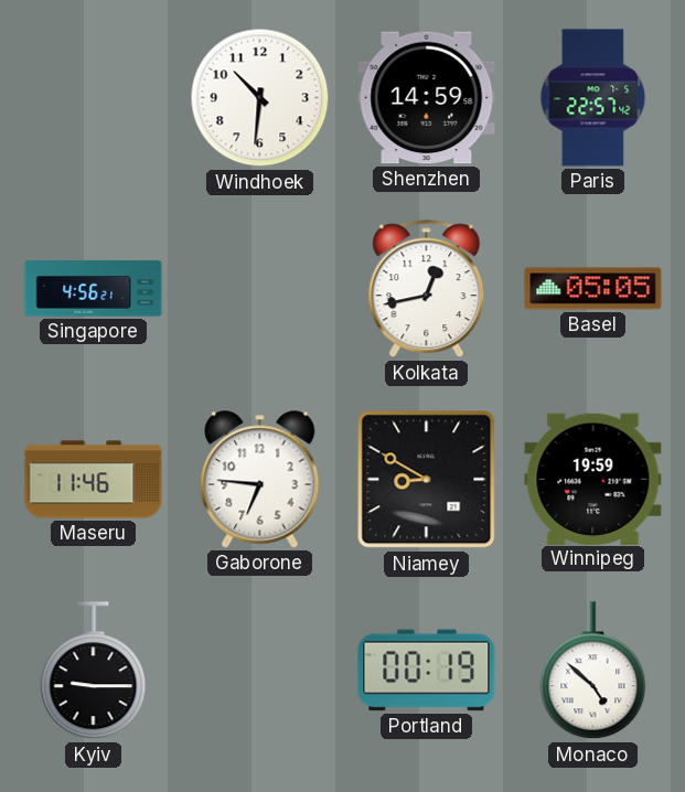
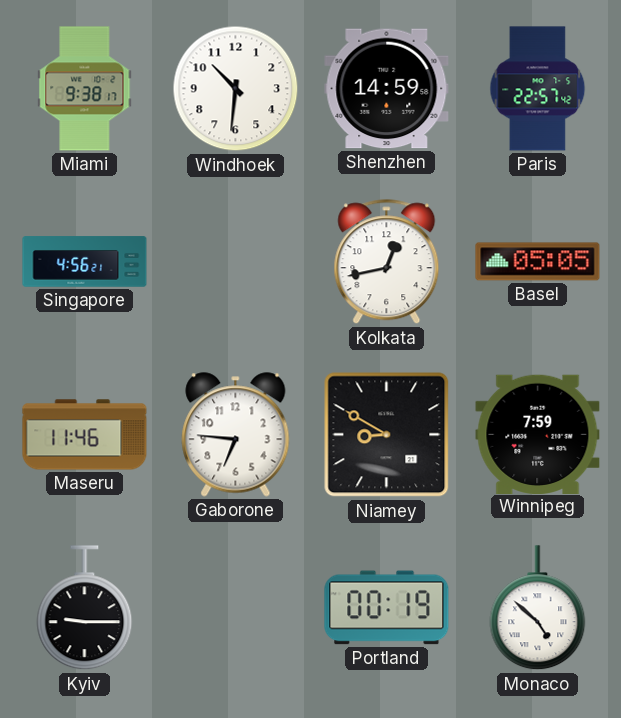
Miami: none -> 9:38
Winnipeg: 19:59 -> 7:59
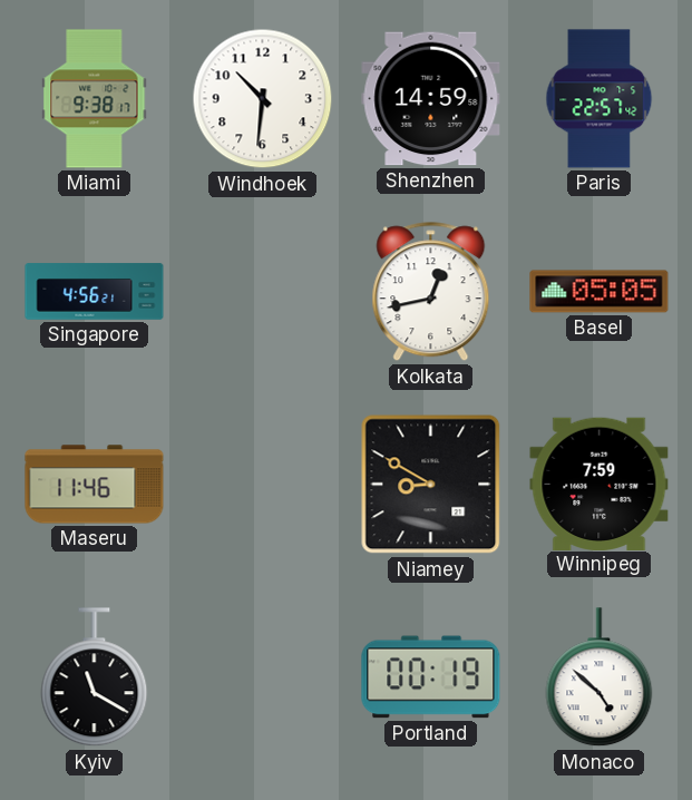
Gaborone: 6:46 -> none
Kyiv: 9:15 -> 11:20
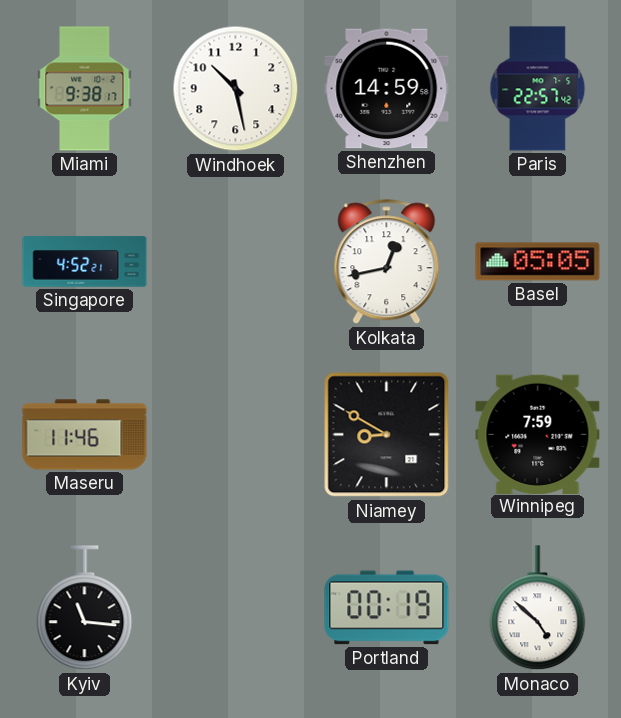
Windhoek: 10:31 -> 10:28
Singapore: 4:56 -> 4:52
Kyiv: 11:20 -> 11:16
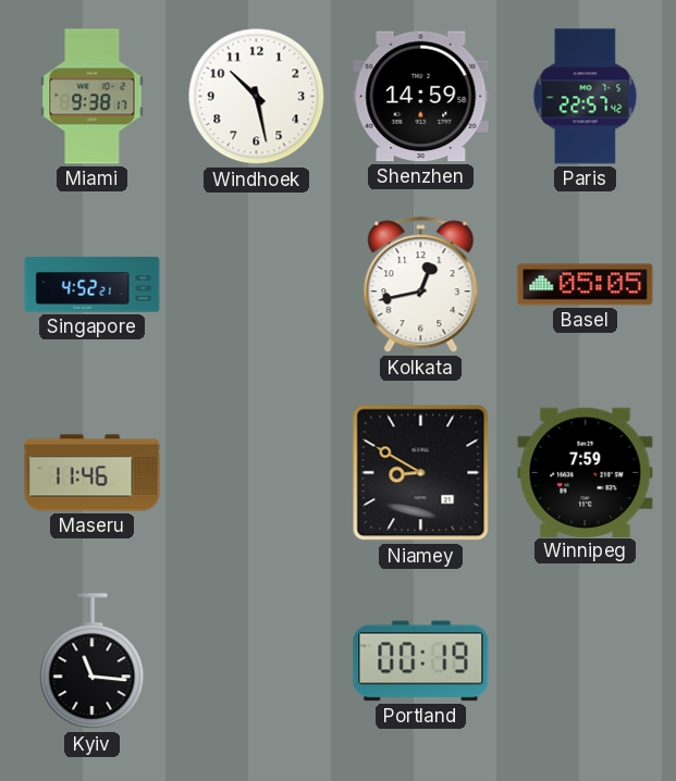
Monaco: 4:52 -> none
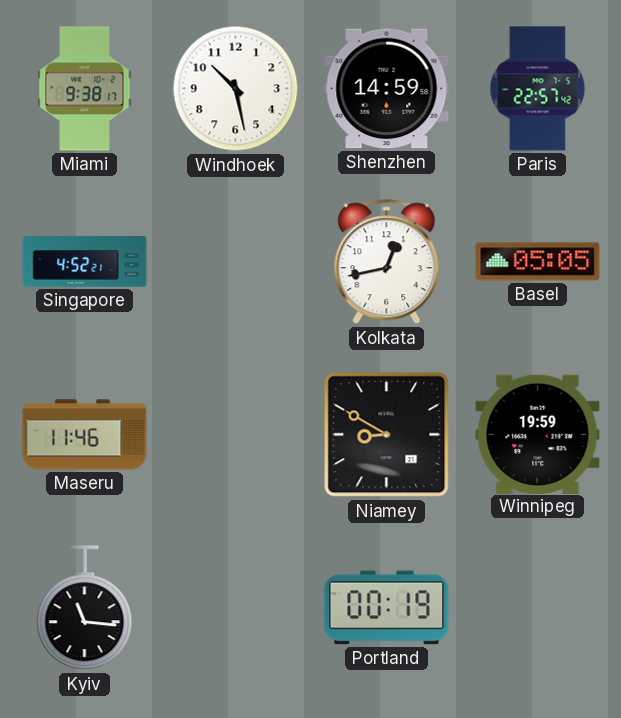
Winnipeg: 7:59 -> 19:59
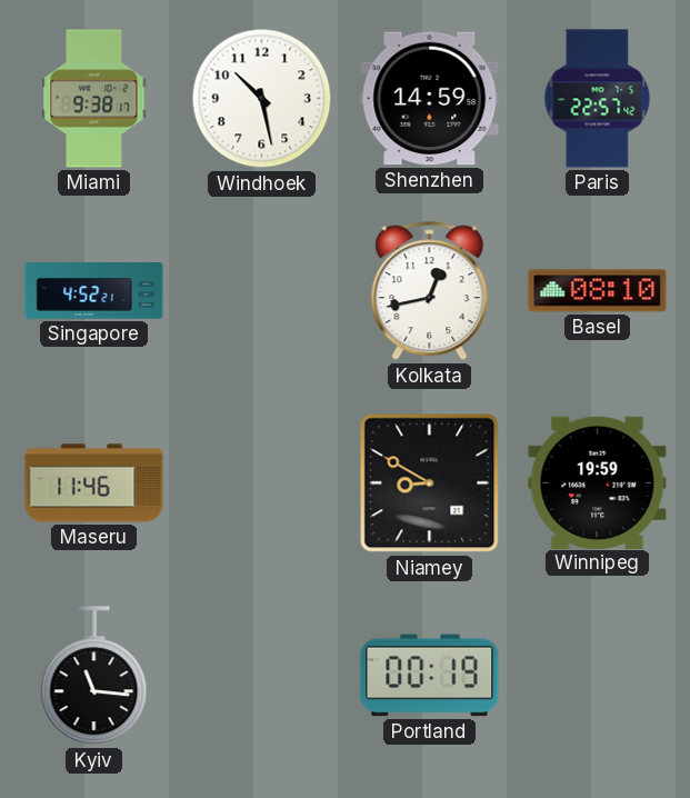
Basel: 05:05 -> 08:10
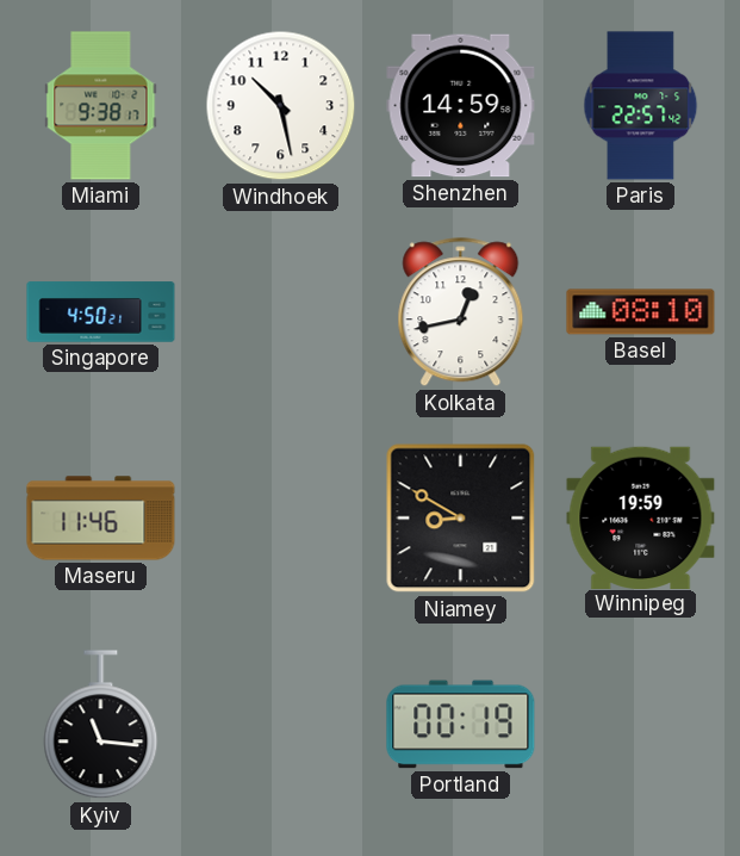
Singapore: 4:52 -> 4:50
